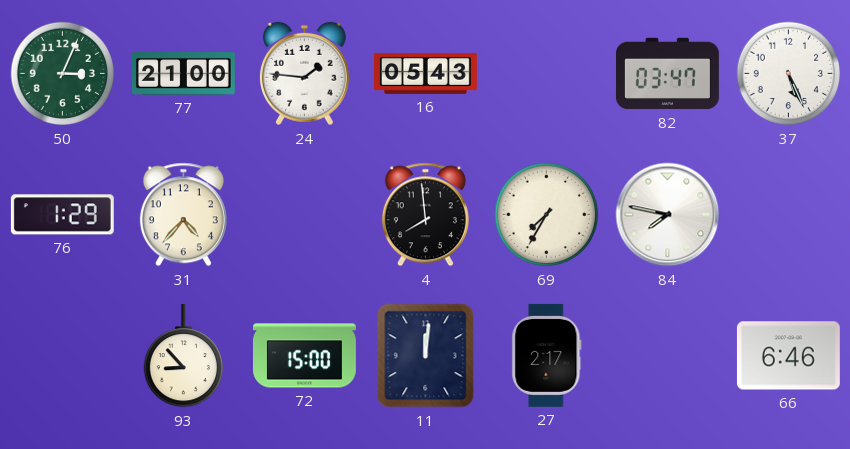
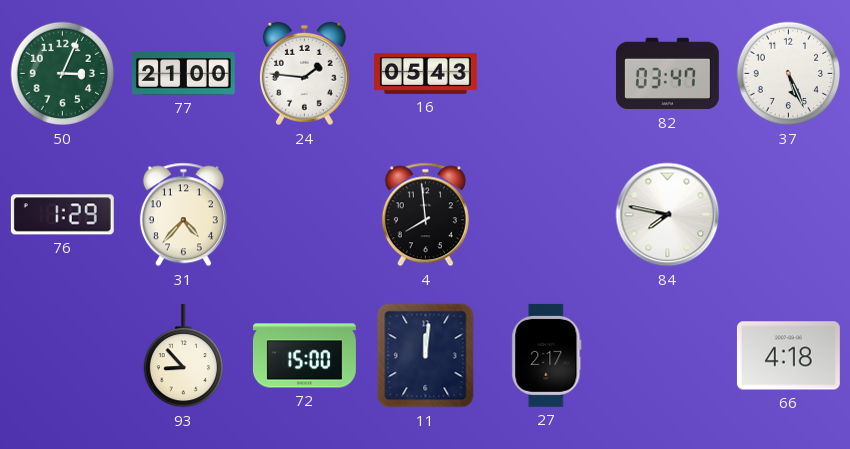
69: 7:35 -> none
66: 6:46 -> 4:18
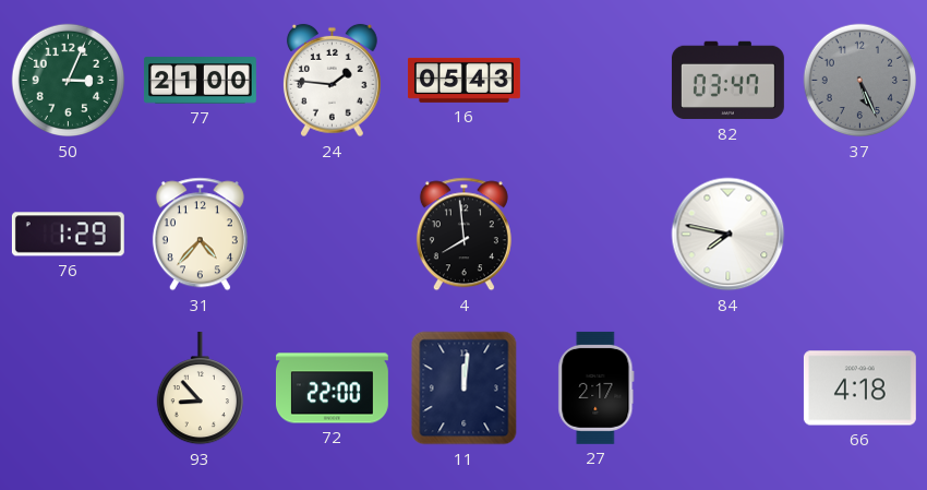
37 dial: white -> grey
72: 15:00 -> 22:00
